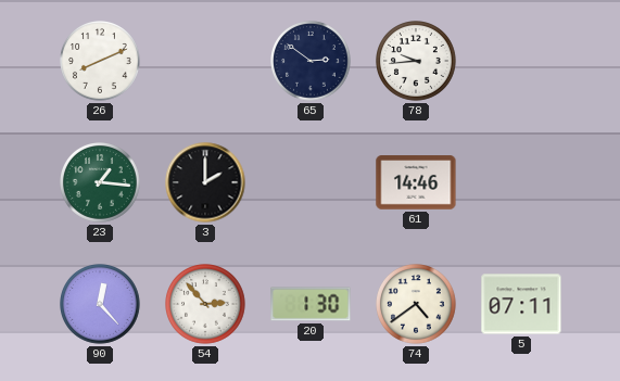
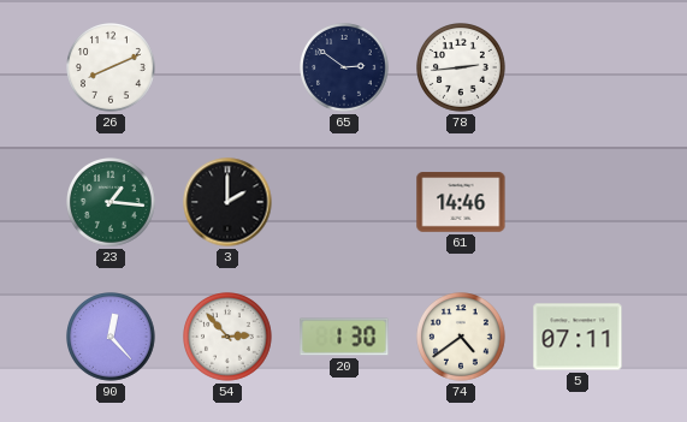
78: 9:44 -> 2:44
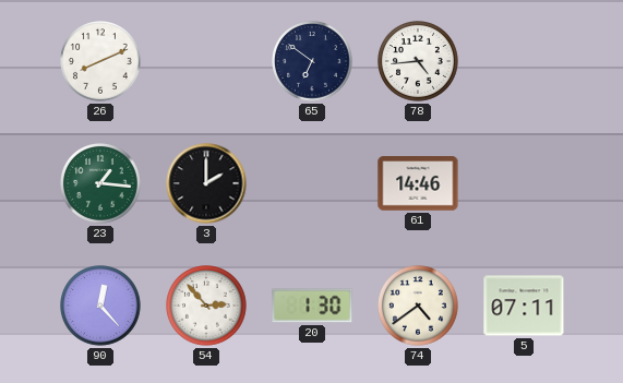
65: 2:51 -> 6:51
78: 2:44 -> 4:44
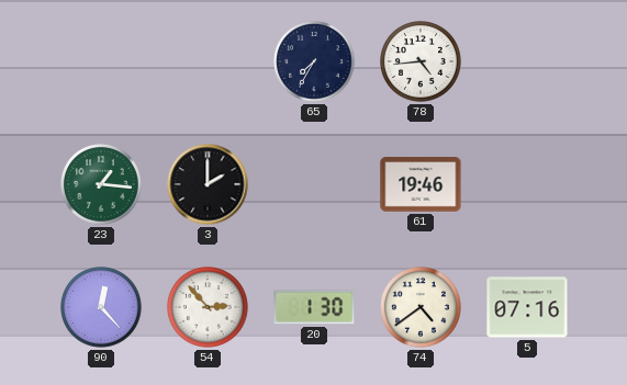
26: 8:11 -> none
65: 6:51 -> 7:35
61: 14:46 -> 19:46
5: 07:11 -> 07:16
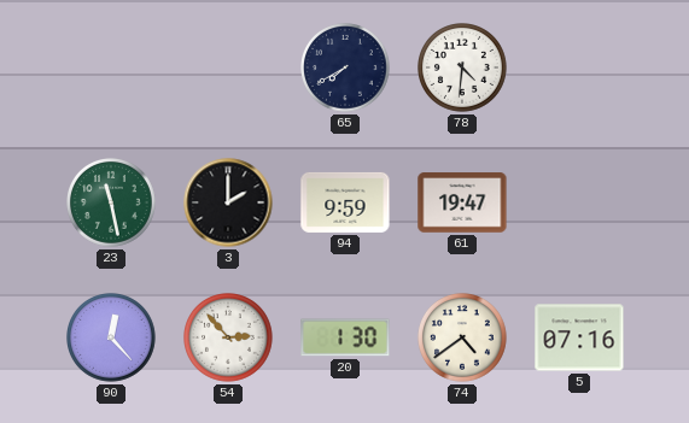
65: 7:35 -> 7:40
78: 4:44 -> 4:31
23: 1:16 -> 11:28
94: none -> 9:59
61: 19:46 -> 19:47
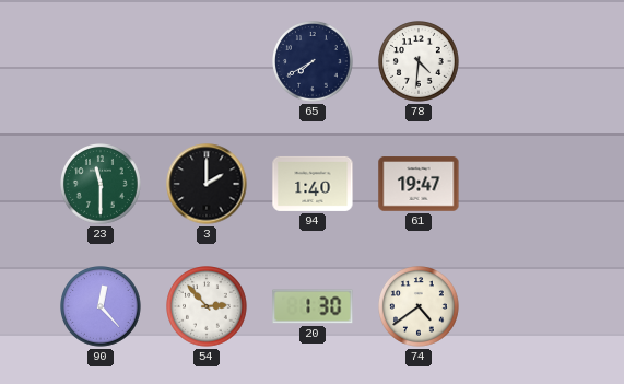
23: 11:28 -> 11:30
94: 9:59 -> 1:40
5: 07:16 -> none
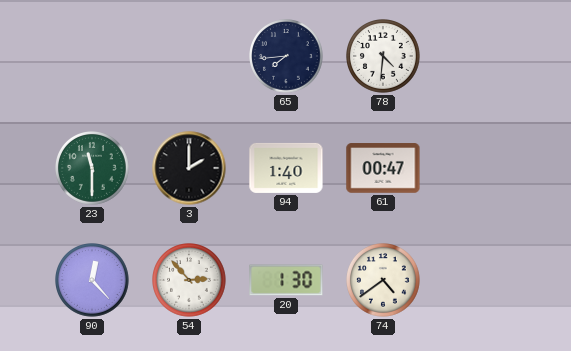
65: 7:40 -> 7:44
61: 19:47 -> 00:47
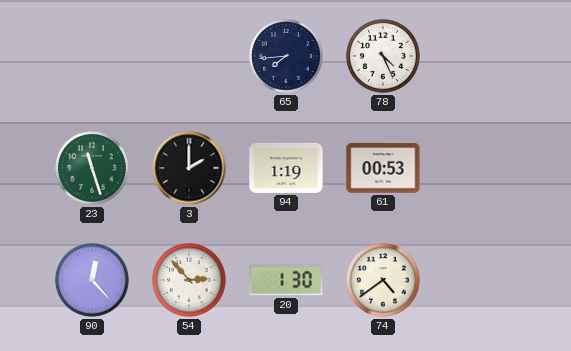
78: 4:31 -> 4:26
23: 11:30 -> 11:27
94: 1:40 -> 1:19
61: 00:47 -> 00:53
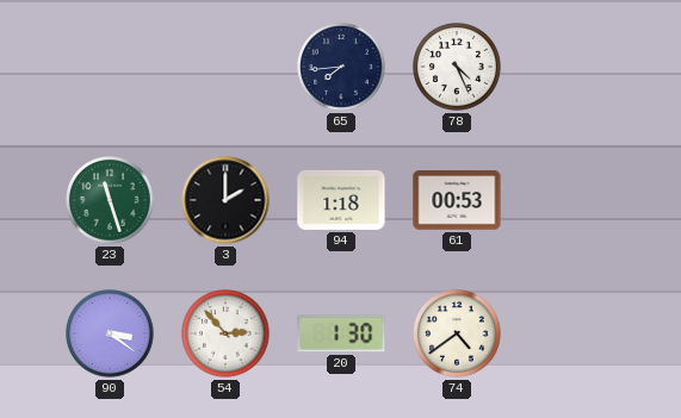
94: 1:19 -> 1:18
90: 12:23 -> 3:21
